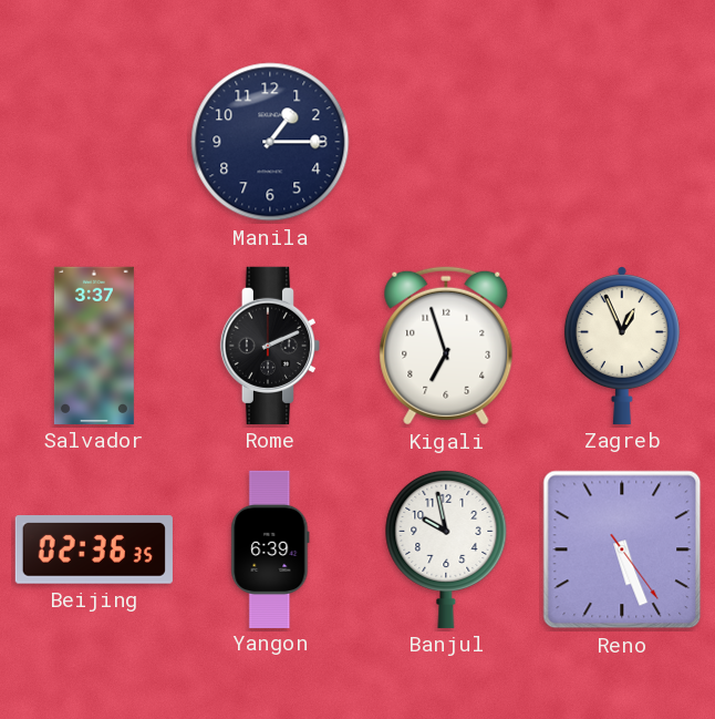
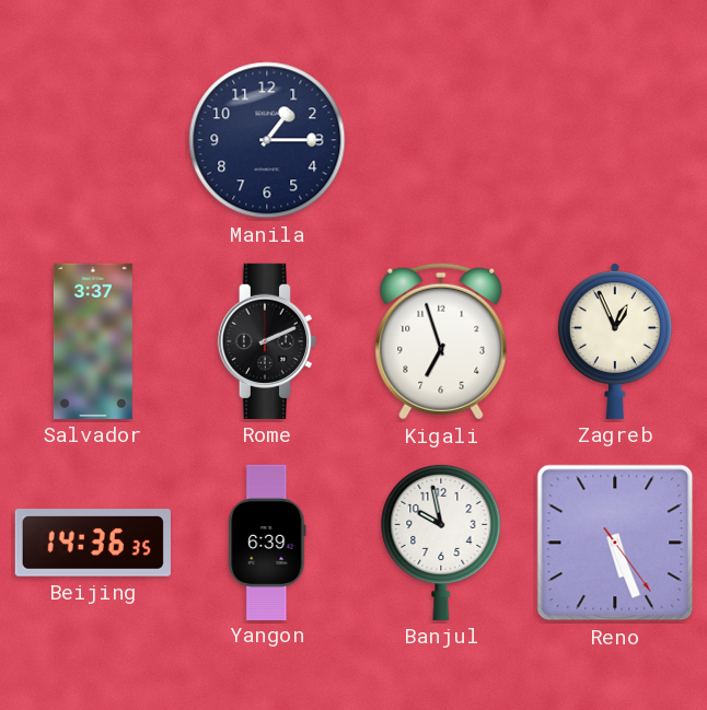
Beijing: 02:36 -> 14:36
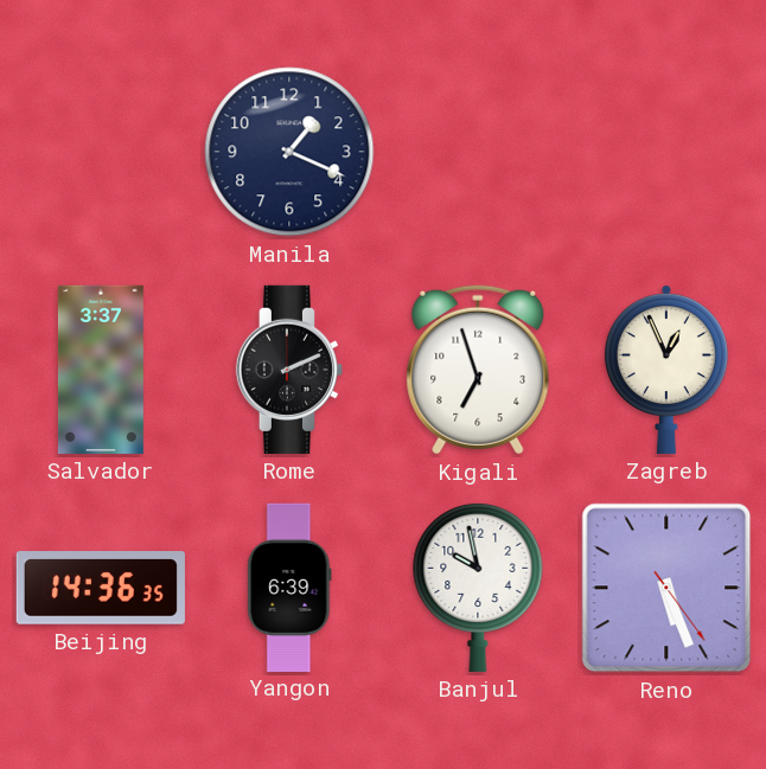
Manila: 1:15 -> 1:19
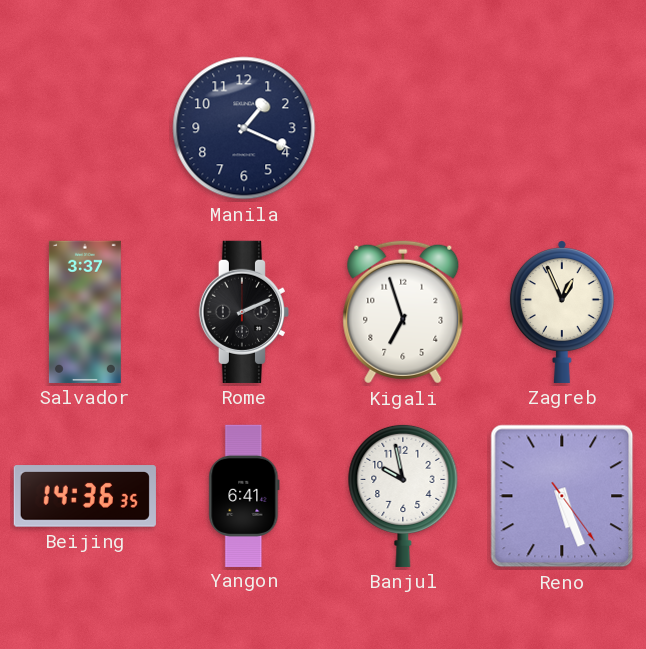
Yangon: 6:39 -> 6:41
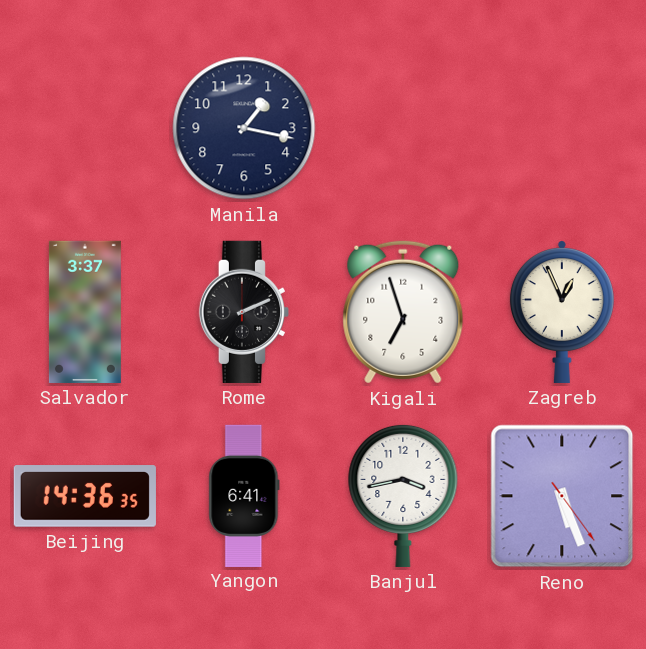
Manila: 1:19 -> 1:17
Banjul: 9:58 -> 3:43
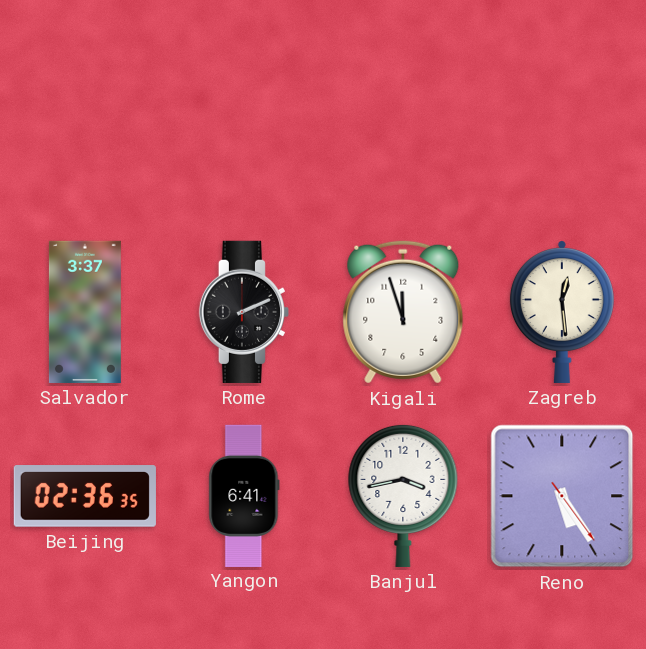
Manila: 1:17 -> none
Kigali: 6:57 -> 11:57
Zagreb: 12:56 -> 12:29
Beijing: 14:36 -> 02:36
Reno: 5:26 -> 5:24
